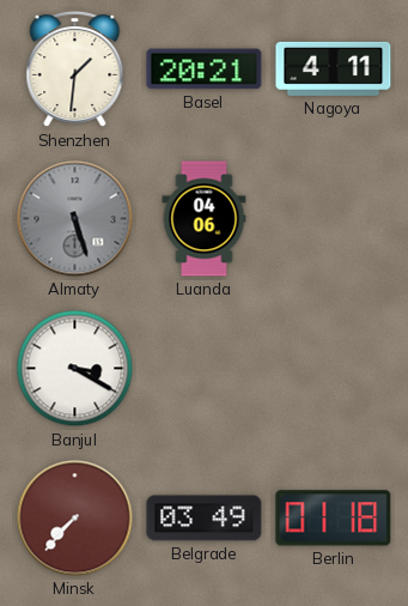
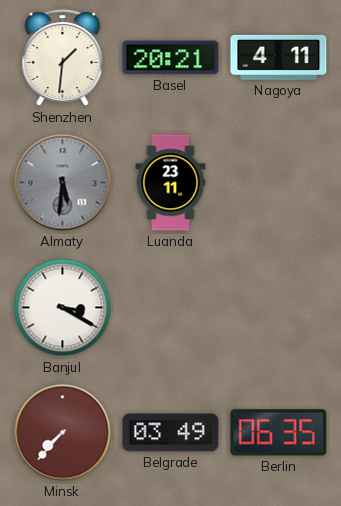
Almaty: 5:27 -> 5:31
Luanda: 04:06 -> 23:11
Berlin: 01:18 -> 06:35
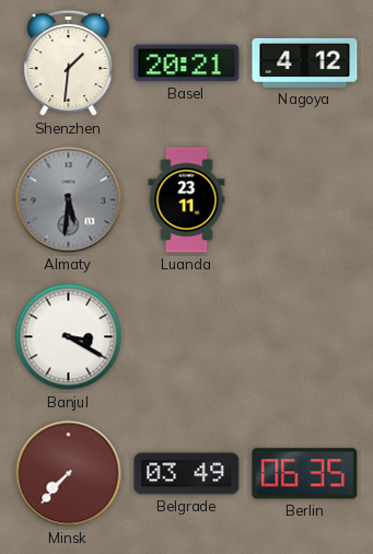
Nagoya: 4:11 -> 4:12
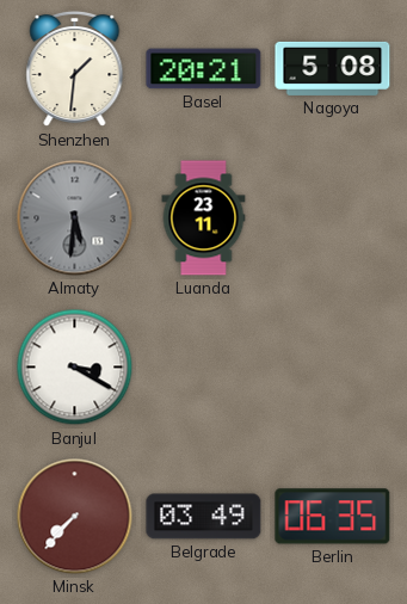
Nagoya: 4:12 -> 5:08
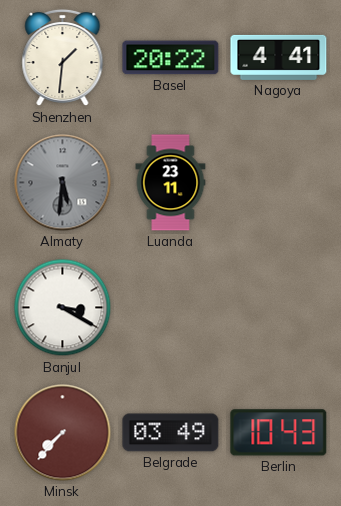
Basel: 20:21 -> 20:22
Nagoya: 5:08 -> 4:41
Berlin: 06:35 -> 10:43
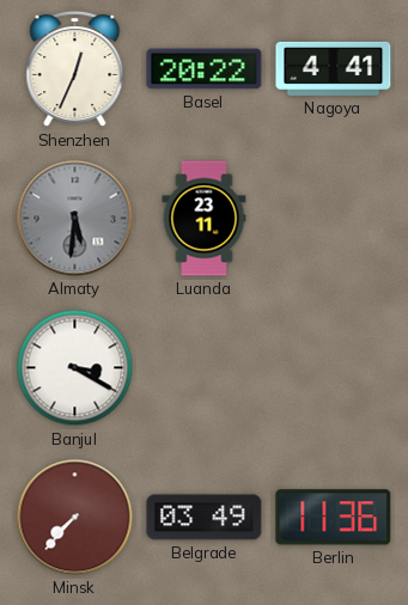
Shenzhen: 1:31 -> 12:34
Berlin: 10:43 -> 11:36
